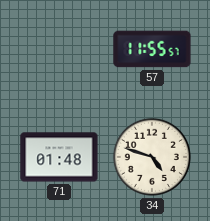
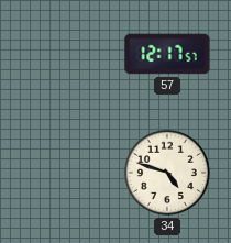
57: 11:55 -> 12:17
71: 01:48 -> none
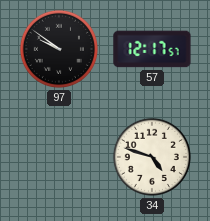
97: none -> 9:51
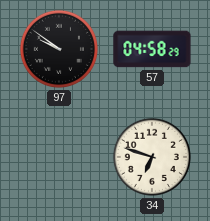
57: 12:17 -> 04:58
34: 4:48 -> 6:48
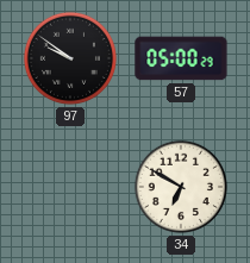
57: 04:58 -> 05:00
34: 6:48 -> 6:50
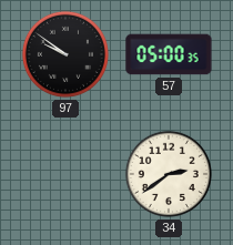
57: 05:00:29 -> 05:00:35
34: 6:50 -> 2:39
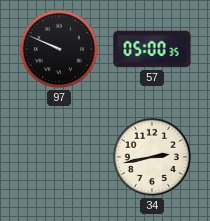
97: 9:51 -> 9:49
34: 2:39 -> 2:43
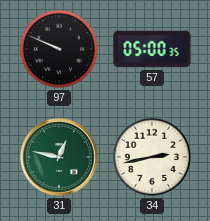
31: none -> 12:47
